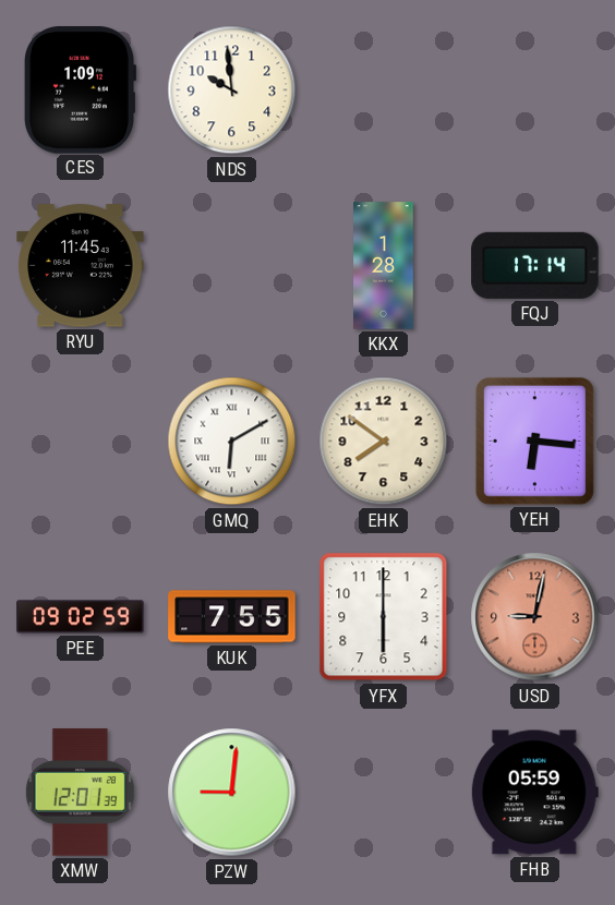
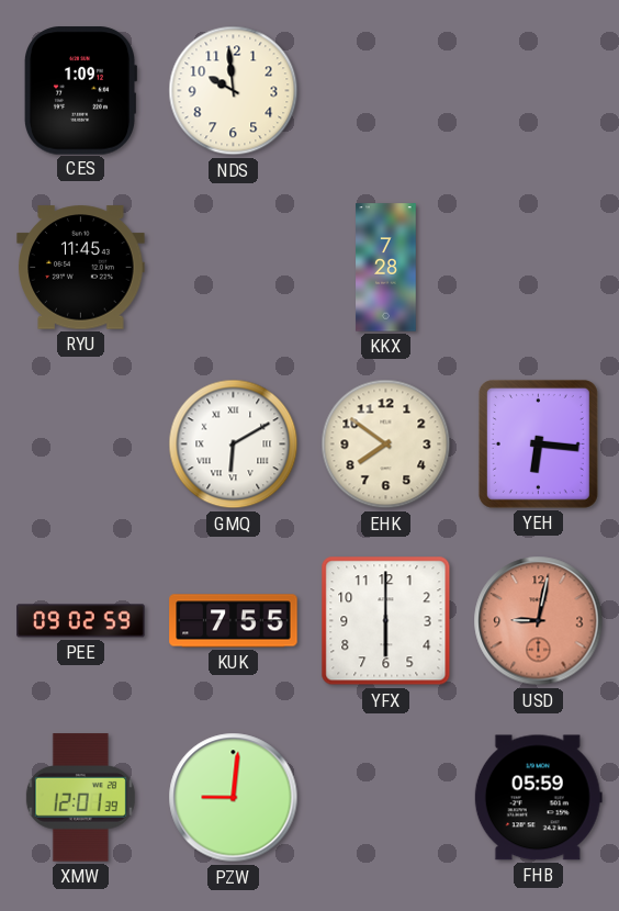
KKX: 1:28 -> 7:28
FQJ: 17:14 -> none
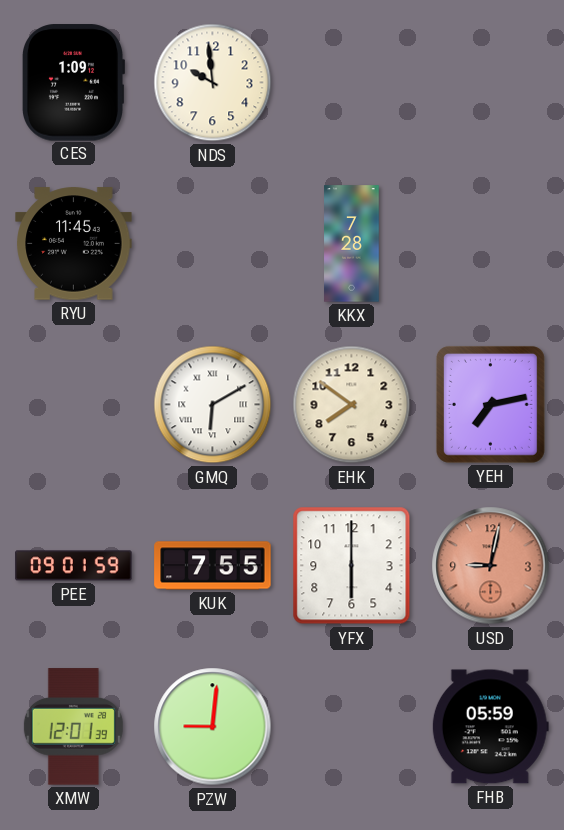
YEH: 6:16 -> 7:13
PEE: 09:02 -> 09:01
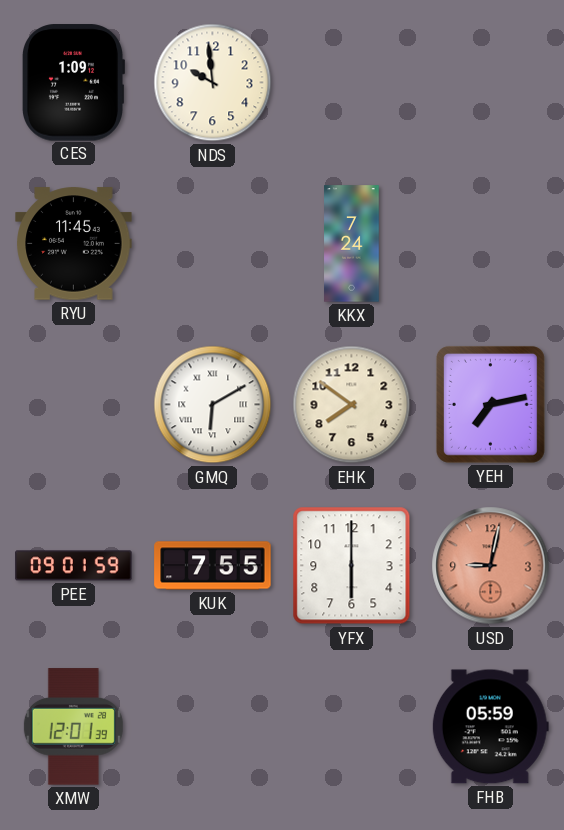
KKX: 7:28 -> 7:24
PZW: 9:01 -> none
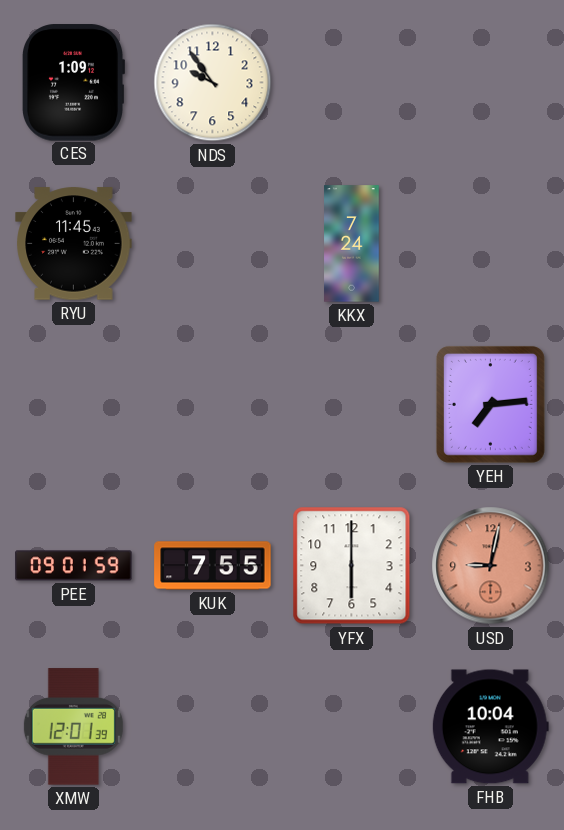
NDS: 9:59 -> 9:54
GMQ: 6:10 -> none
EHK: 7:51 -> none
YEH: 7:13 -> 7:14
FHB: 05:59 -> 10:04
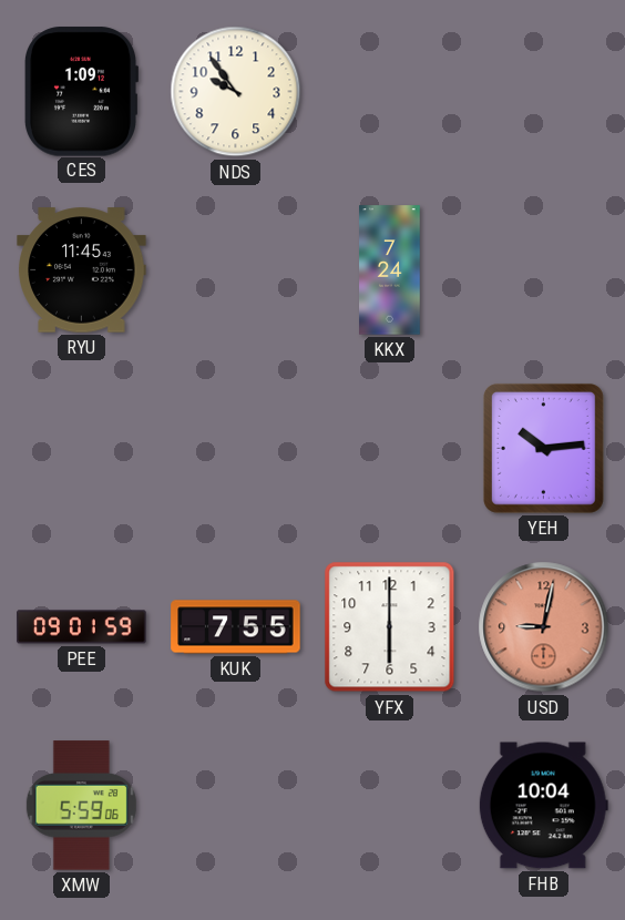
YEH: 7:14 -> 10:14
XMW: 12:01 -> 5:59
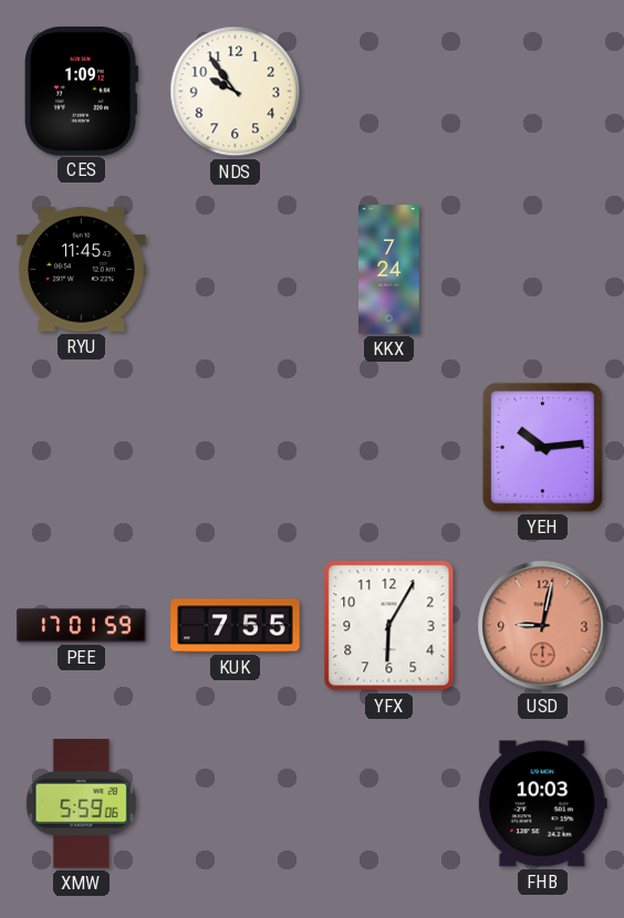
PEE: 09:01 -> 17:01
YFX: 6:00 -> 6:05
FHB: 10:04 -> 10:03
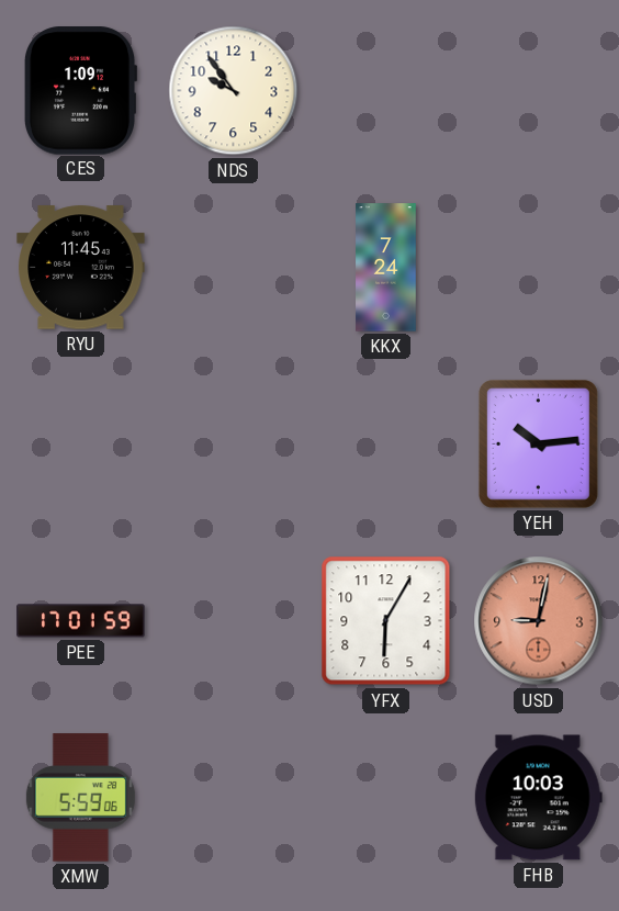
KUK: 7:55 -> none
